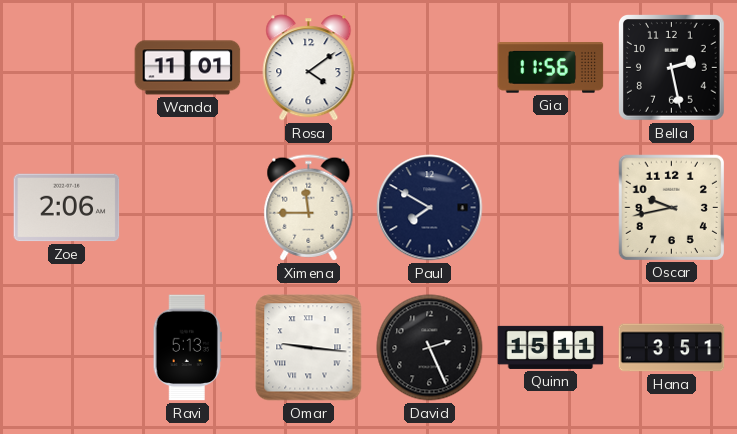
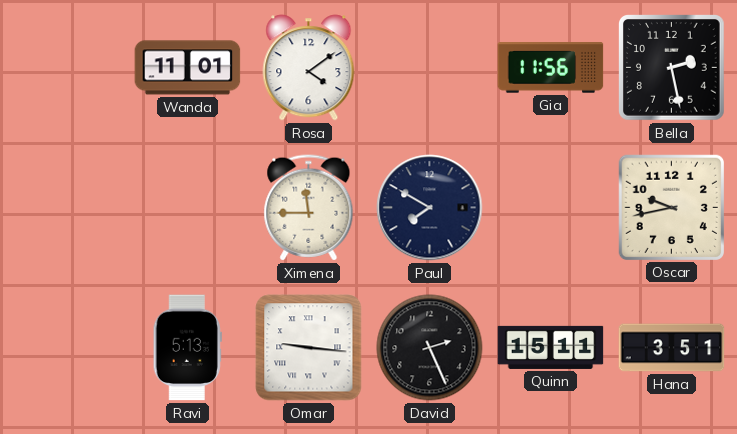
Zoe: 2:06 -> none
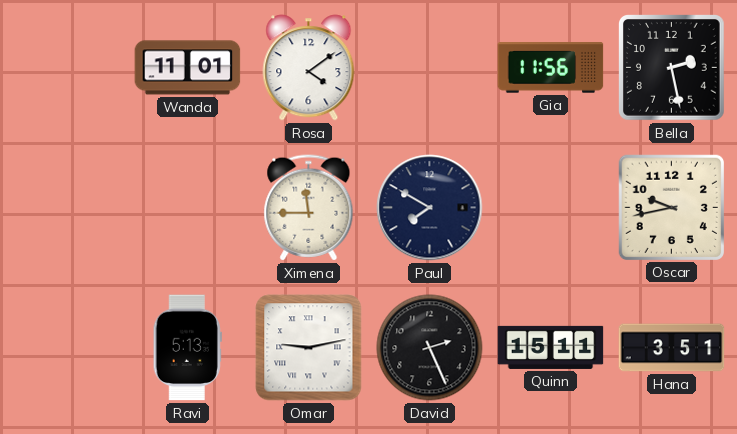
Omar: 9:16 -> 9:13
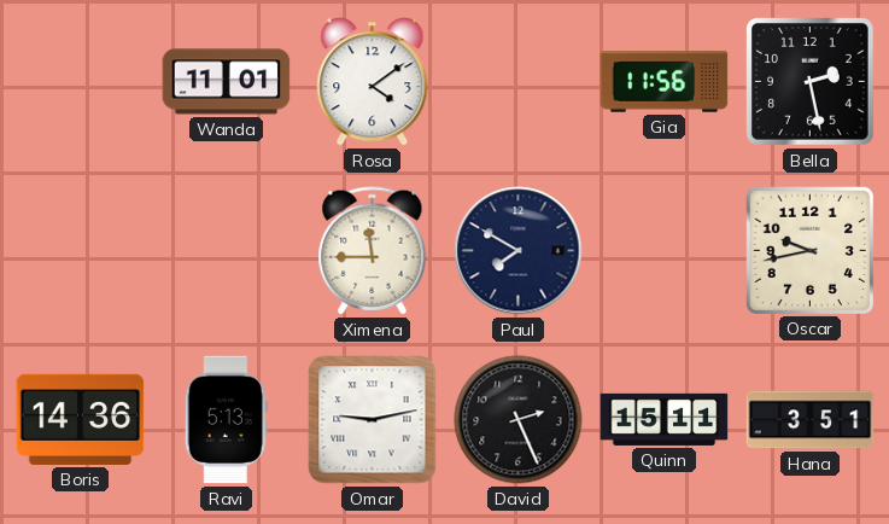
Boris: none -> 14:36
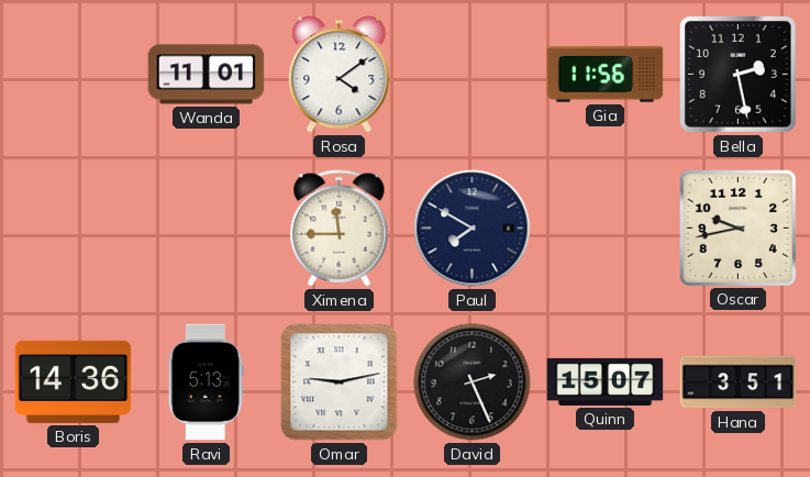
Quinn: 15:11 -> 15:07
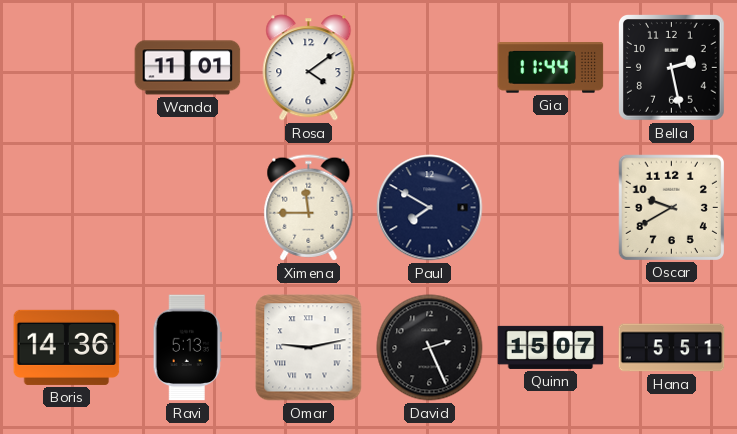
Gia: 11:56 -> 11:44
Oscar: 9:43 -> 9:40
Hana: 3:51 -> 5:51
